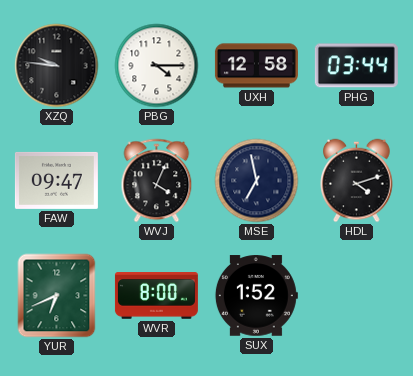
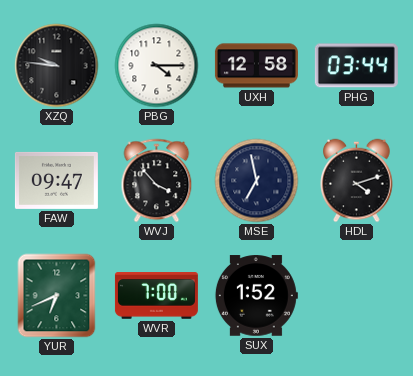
WVJ: 4:04 -> 3:53
WVR: 8:00 -> 7:00
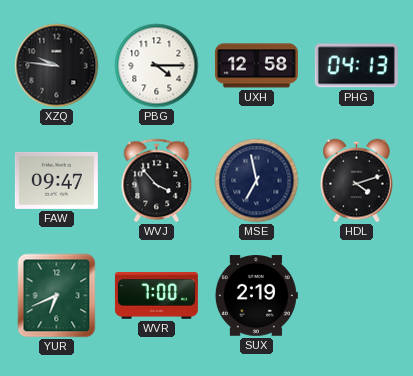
PHG: 03:44 -> 04:13
SUX: 1:52 -> 2:19
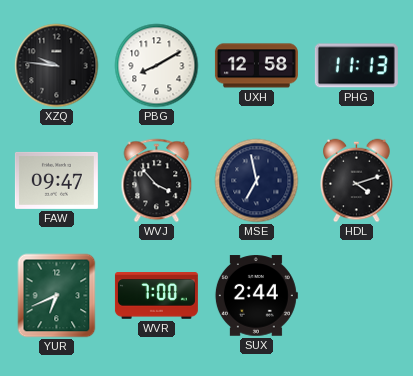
PBG: 4:15 -> 8:10
PHG: 04:13 -> 11:13
SUX: 2:19 -> 2:44
